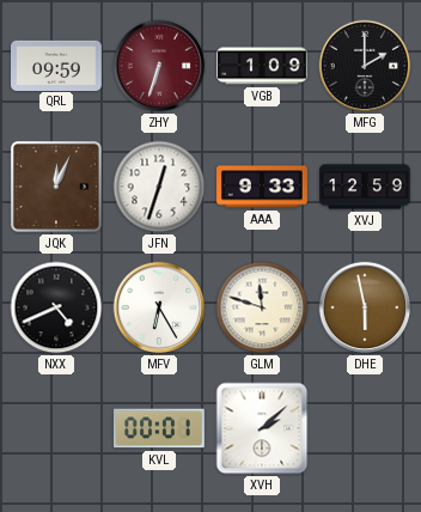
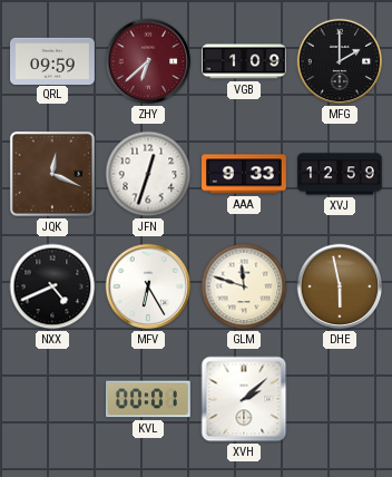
ZHY: 6:33 -> 6:38
JQK: 12:04 -> 12:19
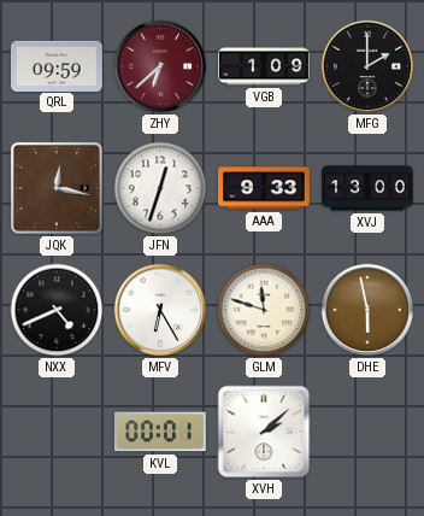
JQK: 12:19 -> 12:17
XVJ: 12:59 -> 13:00
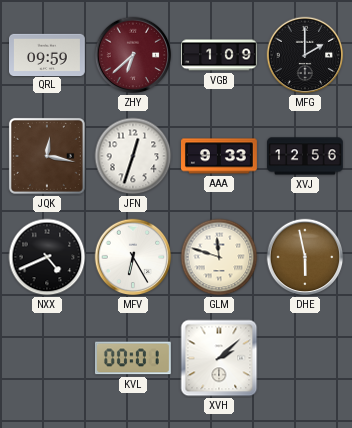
XVJ: 13:00 -> 12:56
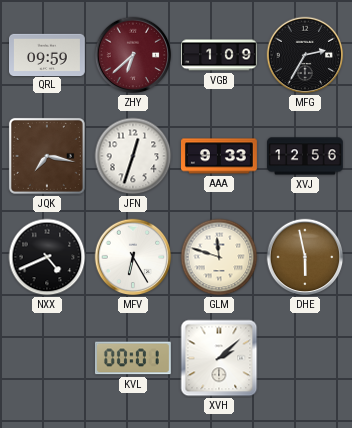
MFG: 2:00 -> 2:35
JQK: 12:17 -> 7:17
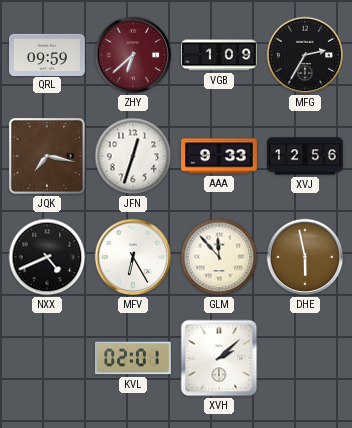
GLM: 11:48 -> 11:53
KVL: 00:01 -> 02:01
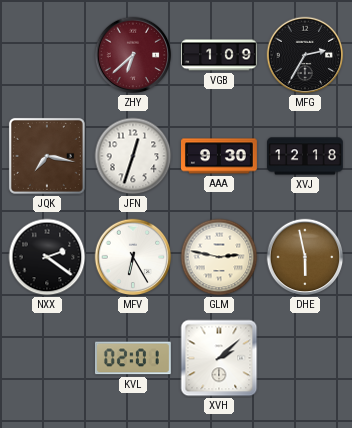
QRL: 09:59 -> none
AAA: 9:33 -> 9:30
XVJ: 12:56 -> 12:18
NXX: 4:41 -> 2:21
GLM: 11:53 -> 2:47
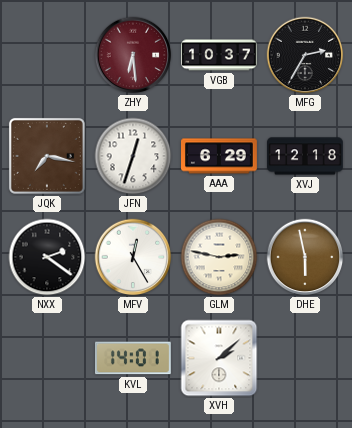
ZHY: 6:38 -> 6:29
VGB: 1:09 -> 10:37
AAA: 9:30 -> 6:29
MFV: 6:25 -> 12:25
KVL: 02:01 -> 14:01
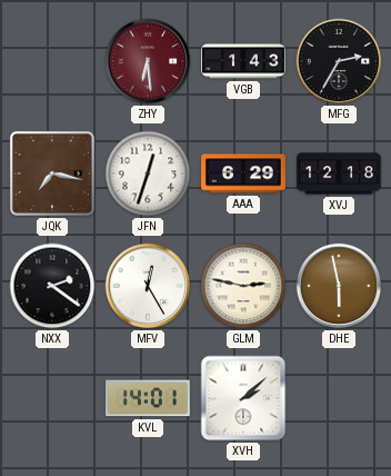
VGB: 10:37 -> 1:43
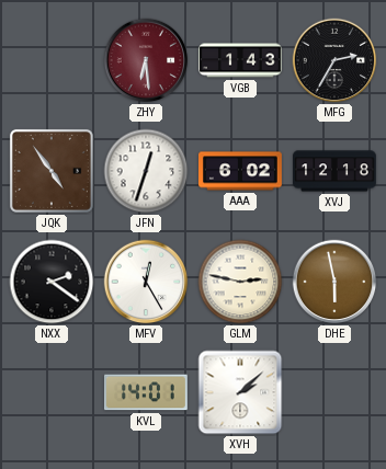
JQK: 7:17 -> 4:54
AAA: 6:29 -> 6:02
